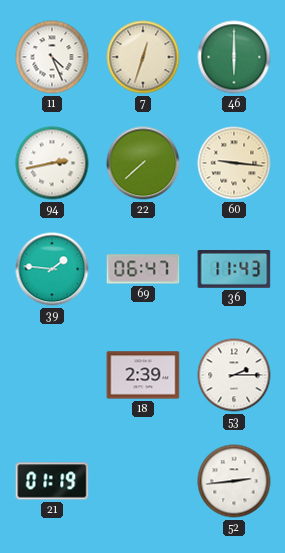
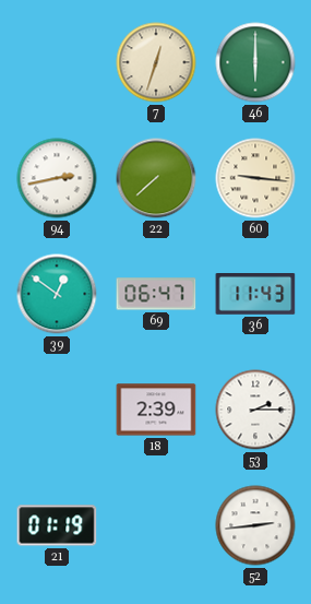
11: 4:26 -> none
39: 1:46 -> 12:51
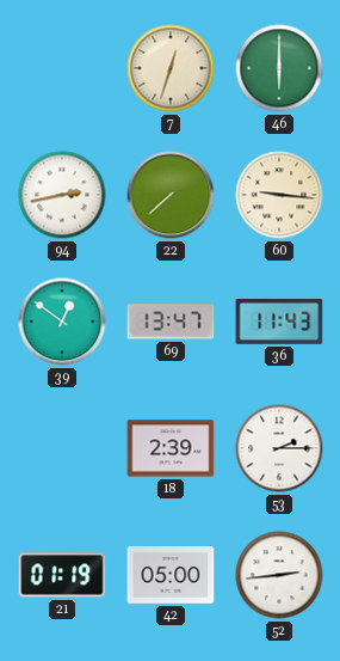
69: 06:47 -> 13:47
42: none -> 05:00
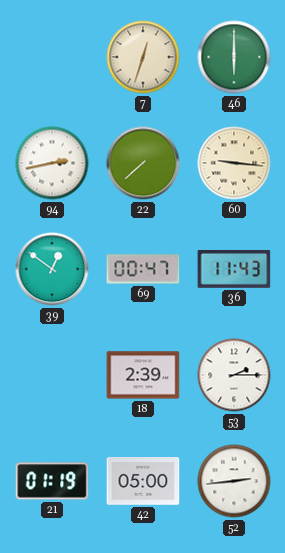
69: 13:47 -> 00:47
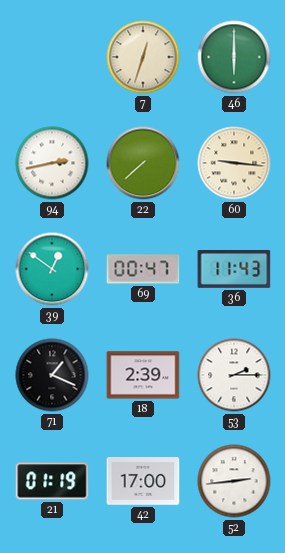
71: none -> 1:19
42: 05:00 -> 17:00
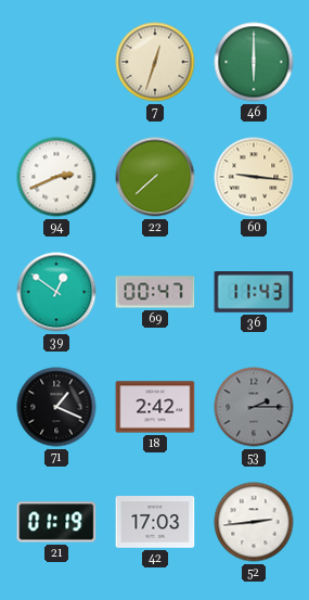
94: 2:43 -> 2:41
18: 2:39 -> 2:42
53 dial: white -> grey
42: 17:00 -> 17:03
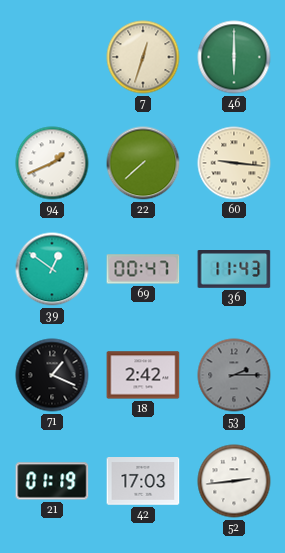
94: 2:41 -> 1:41
